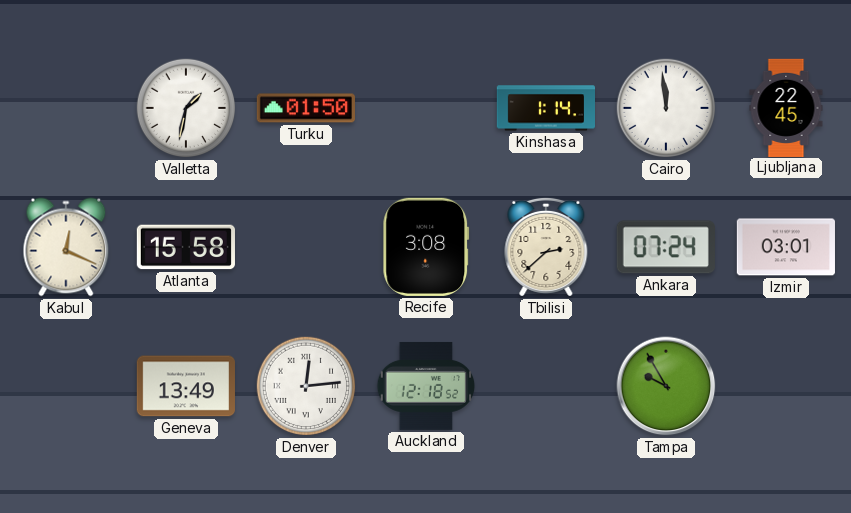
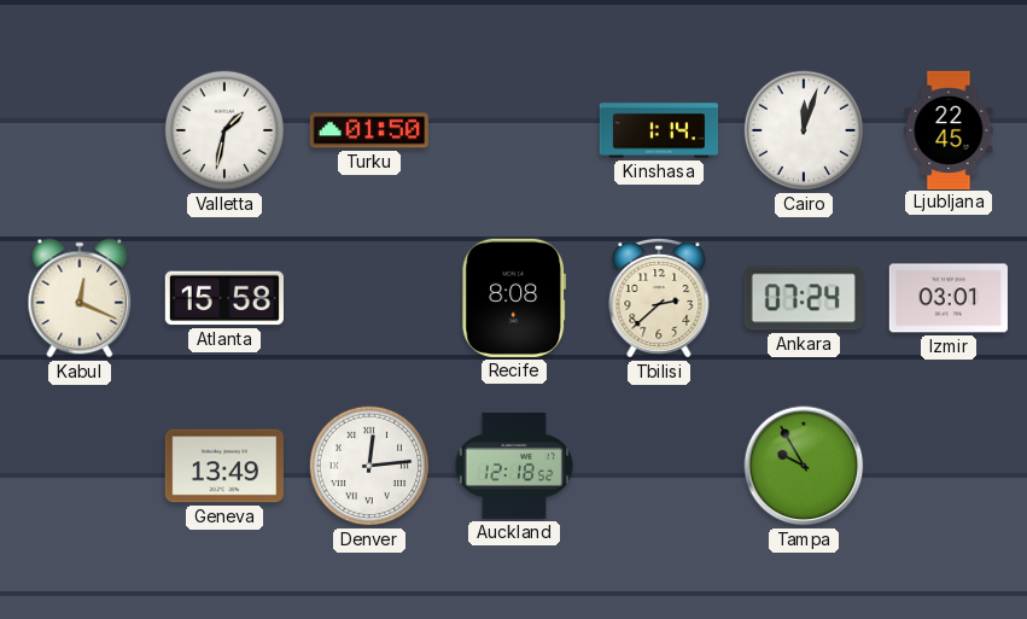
Cairo: 11:59 -> 12:03
Recife: 3:08 -> 8:08
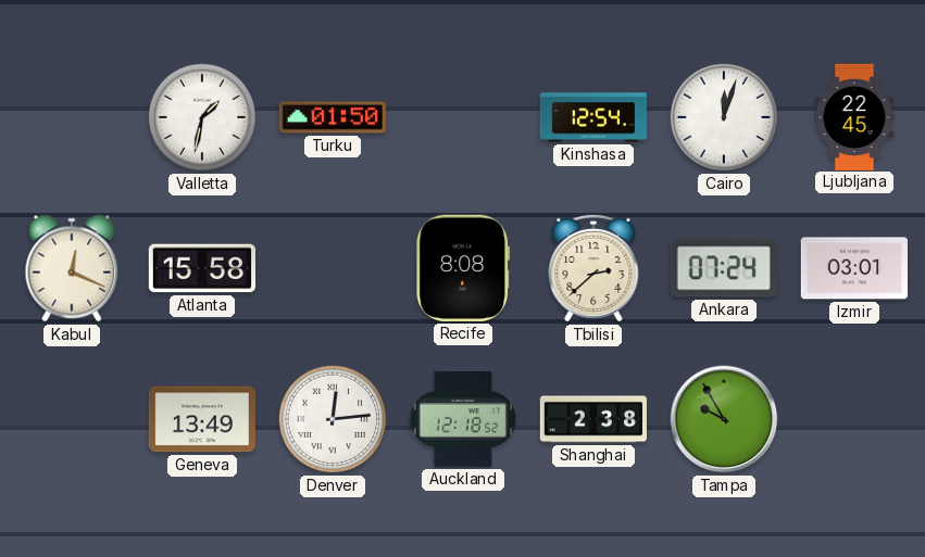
Kinshasa: 1:14 -> 12:54
Shanghai: none -> 2:38
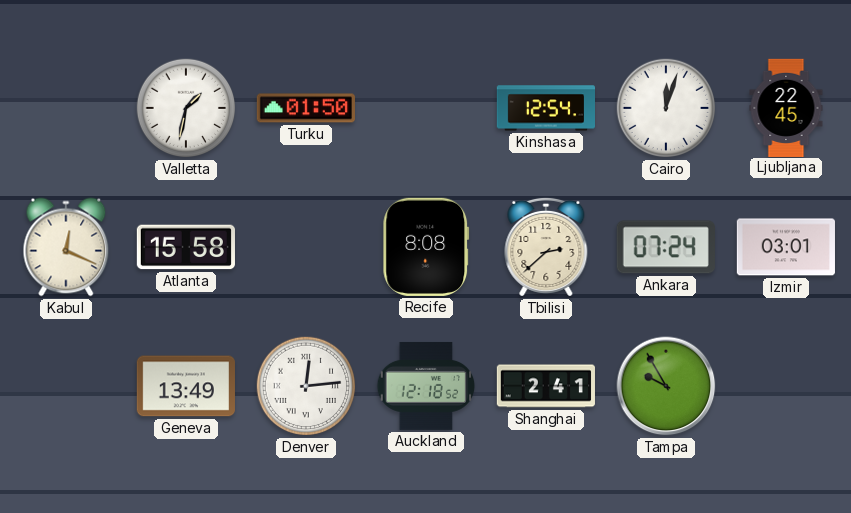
Shanghai: 2:38 -> 2:41
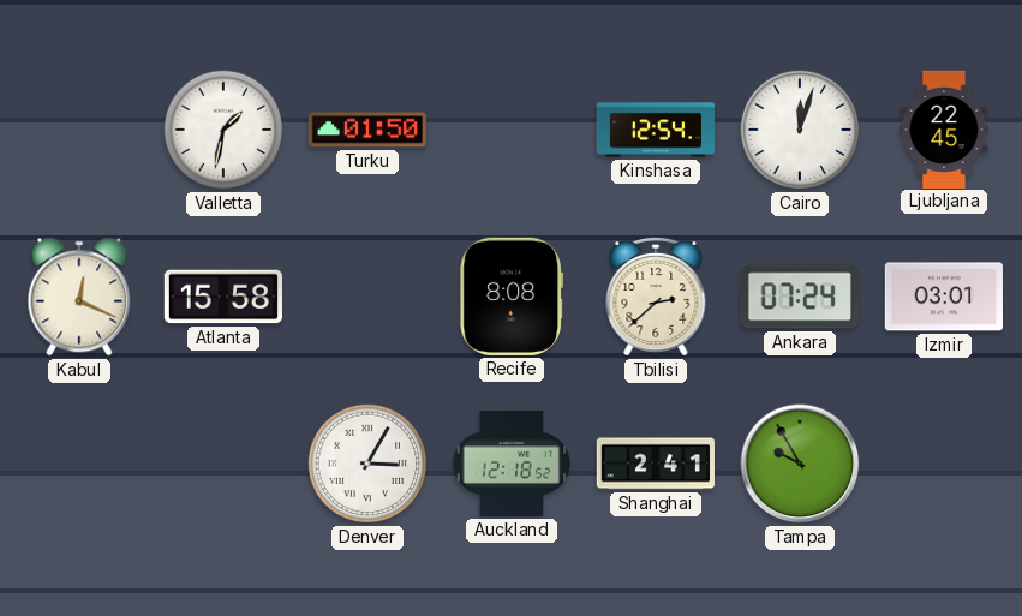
Geneva: 13:49 -> none
Denver: 12:14 -> 3:05
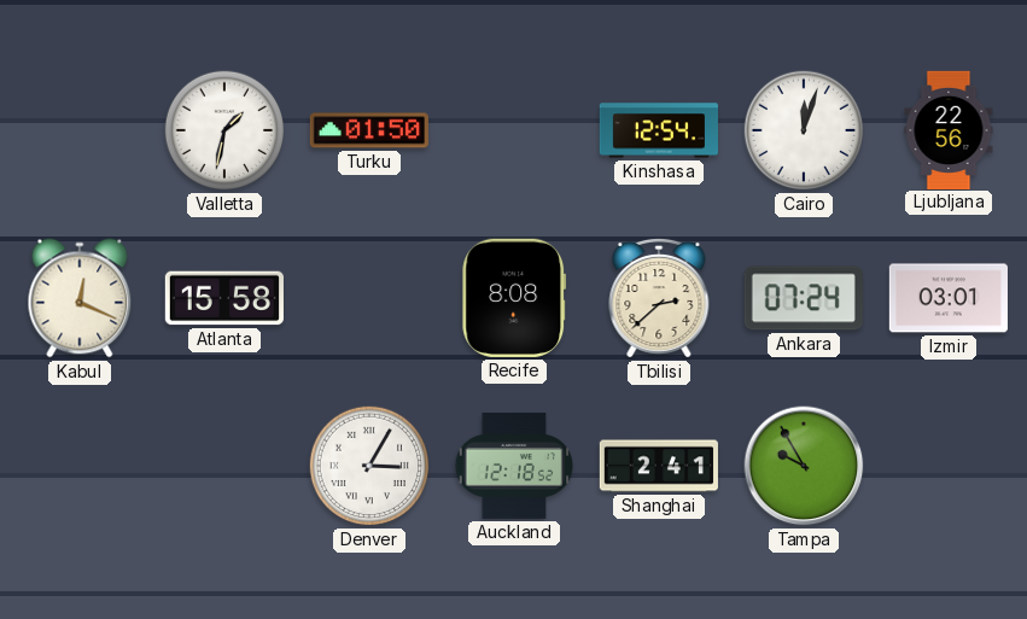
Ljubljana: 22:45 -> 22:56
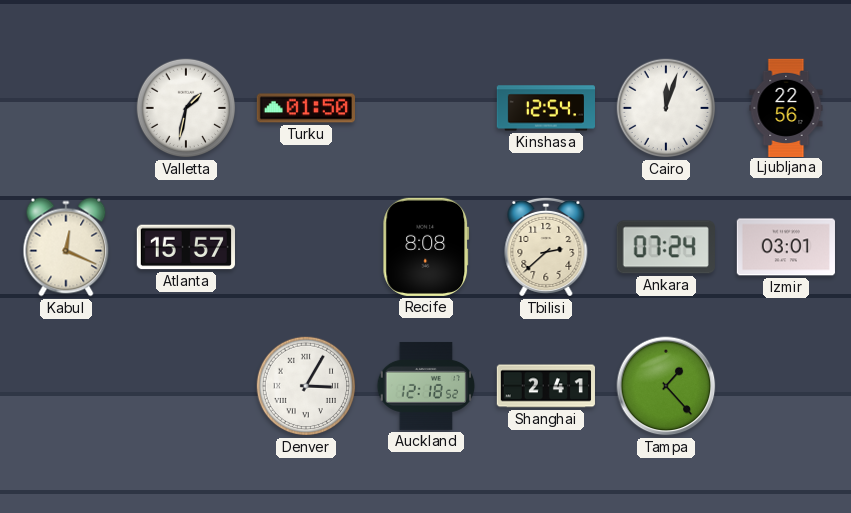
Atlanta: 15:58 -> 15:57
Tampa: 9:55 -> 1:23
